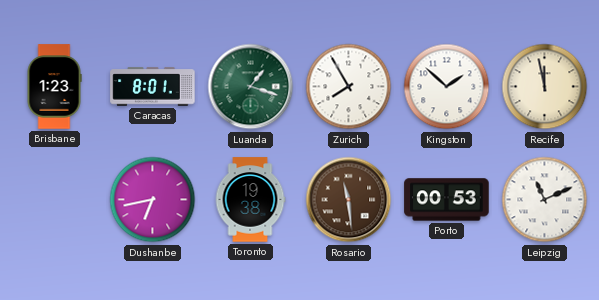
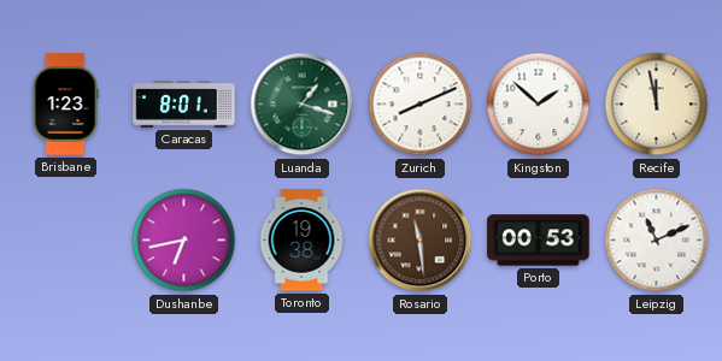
Zurich: 7:55 -> 8:11
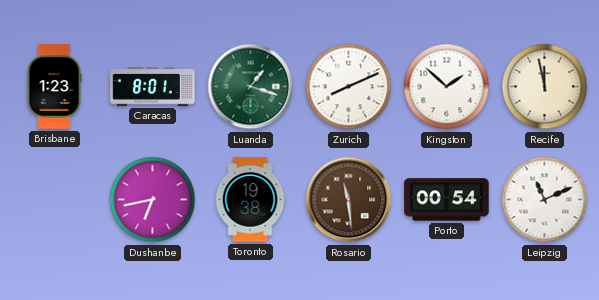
Porto: 00:53 -> 00:54
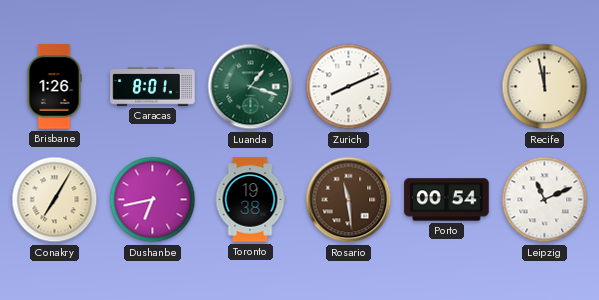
Brisbane: 1:23 -> 1:26
Kingston: 1:52 -> none
Conakry: none -> 7:05
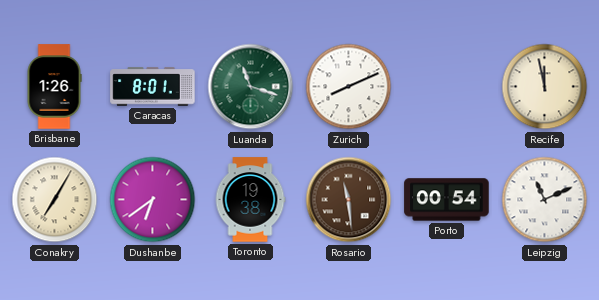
Luanda: 1:18 -> 11:18
Dushanbe: 6:43 -> 6:39
